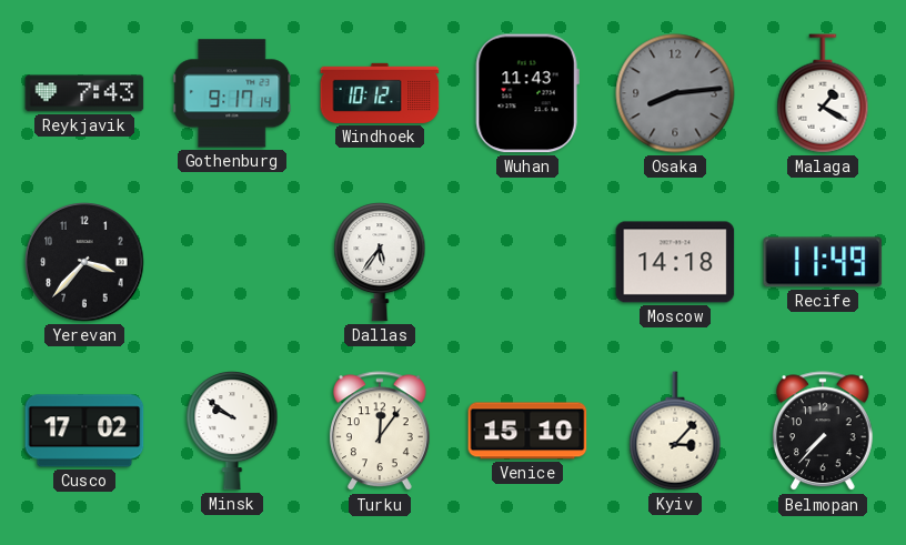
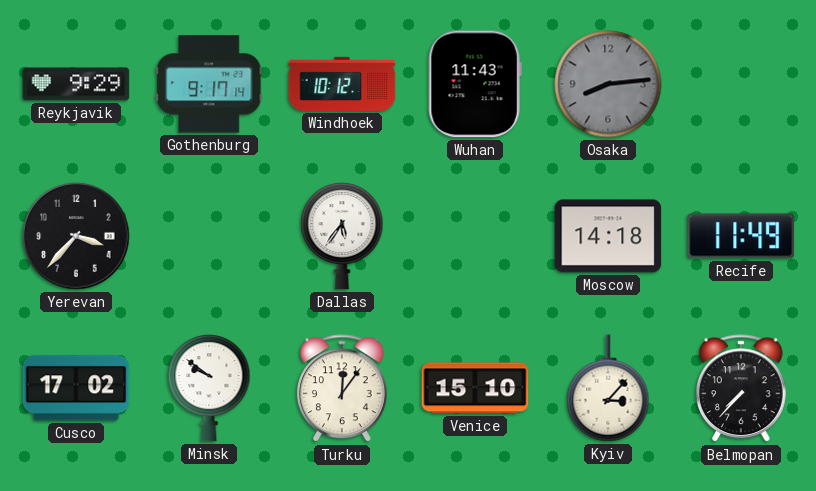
Reykjavik: 7:43 -> 9:29
Malaga: 1:20 -> none
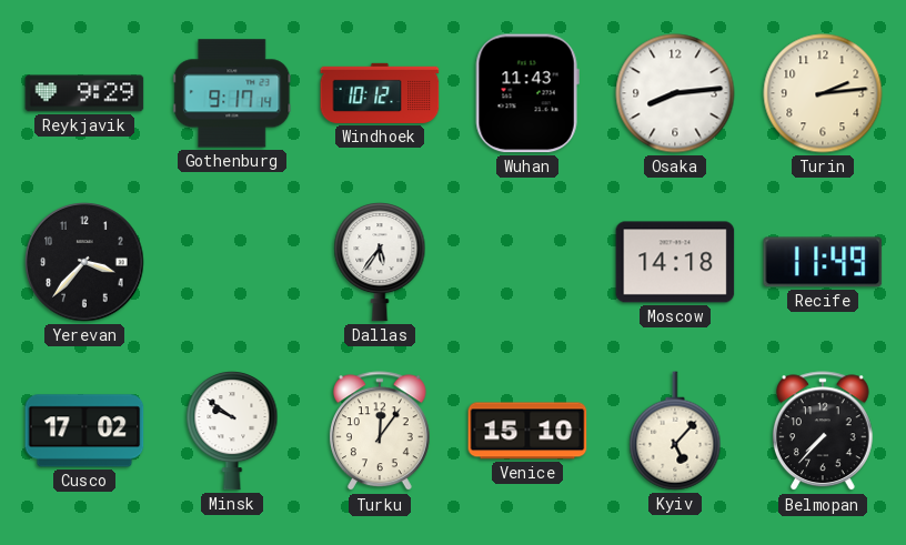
Osaka dial: grey -> white
Turin: none -> 2:14
Kyiv: 3:07 -> 5:07
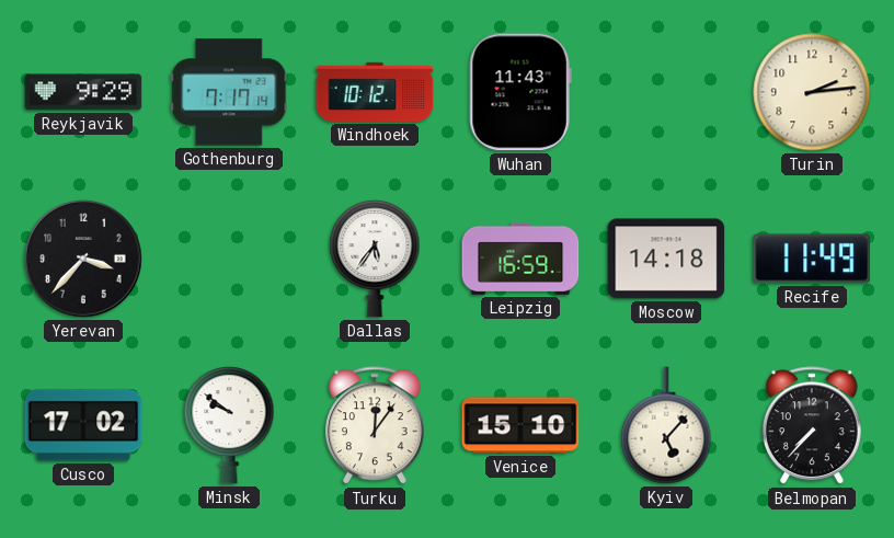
Gothenburg: 9:17 -> 7:17
Osaka: 8:14 -> none
Leipzig: none -> 16:59
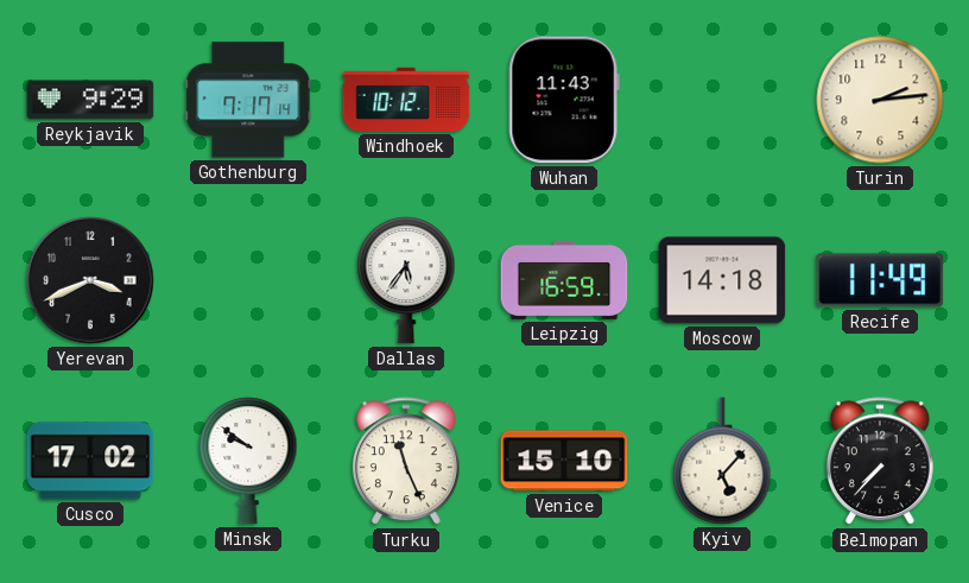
Yerevan: 3:37 -> 3:41
Turku: 12:06 -> 11:26
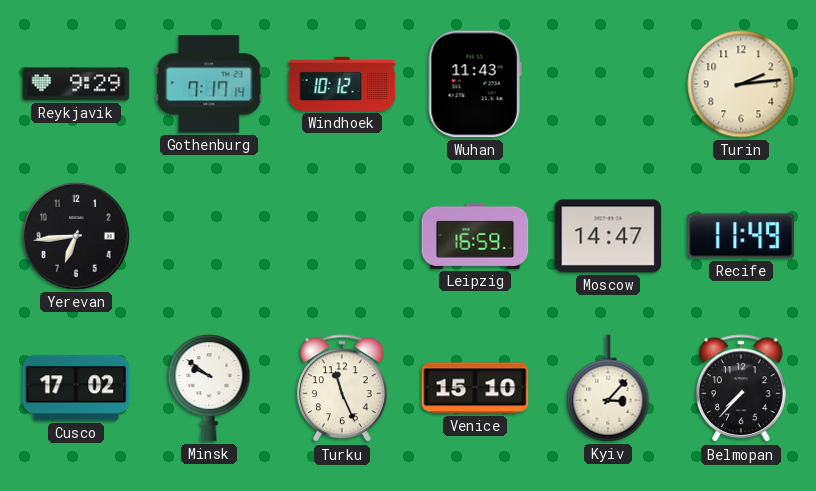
Yerevan: 3:41 -> 6:44
Dallas: 5:36 -> none
Moscow: 14:18 -> 14:47
Kyiv: 5:07 -> 3:07
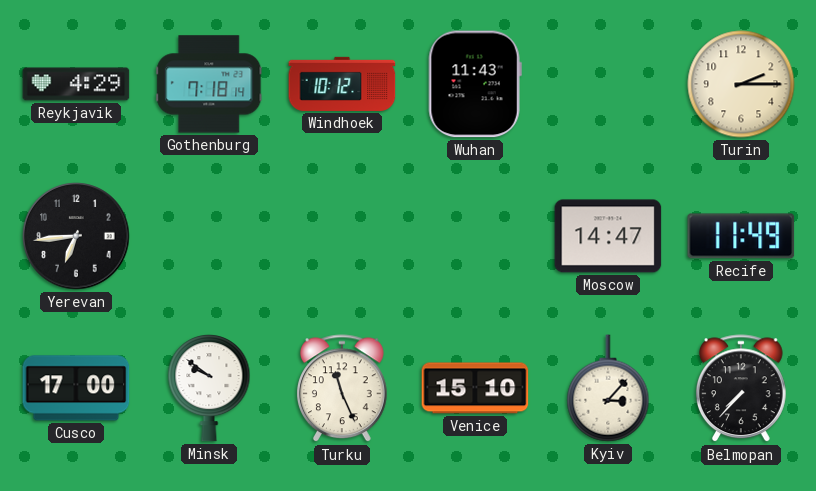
Reykjavik: 9:29 -> 4:29
Gothenburg: 7:17 -> 7:18
Turin: 2:14 -> 2:15
Leipzig: 16:59 -> none
Cusco: 17:02 -> 17:00
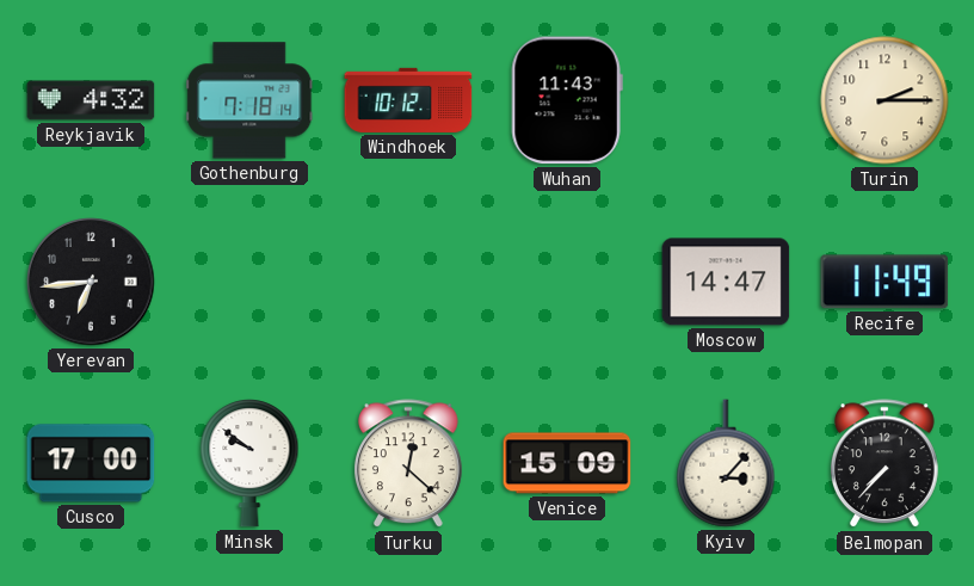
Reykjavik: 4:29 -> 4:32
Turku: 11:26 -> 12:22
Venice: 15:10 -> 15:09
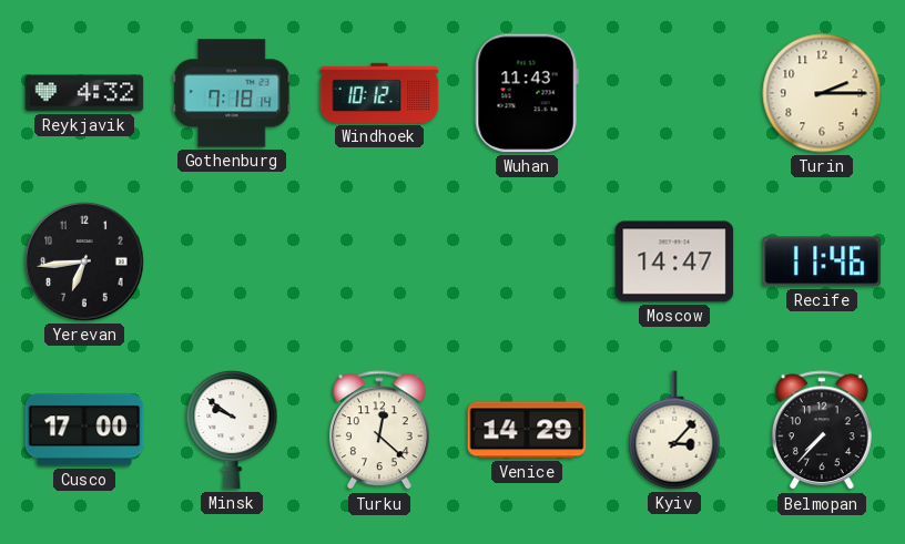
Recife: 11:49 -> 11:46
Venice: 15:09 -> 14:29
